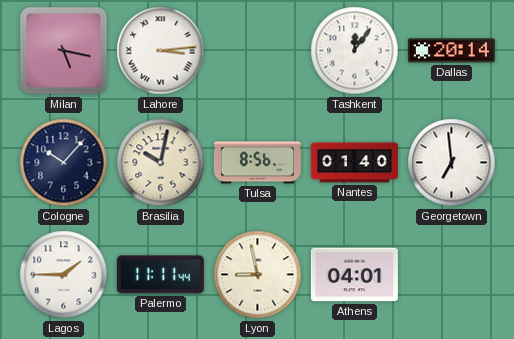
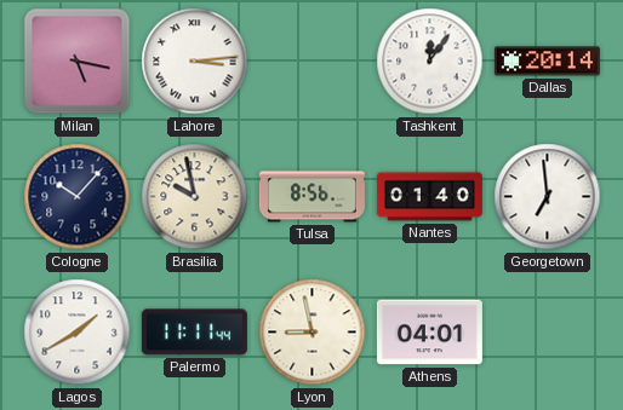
Brasilia: 10:02 -> 9:58
Lagos: 1:45 -> 1:40
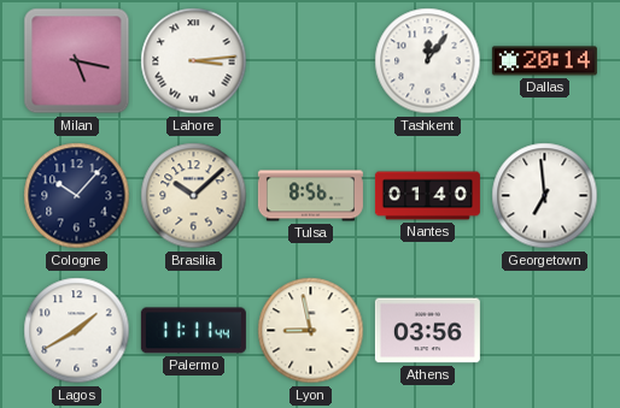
Brasilia: 9:58 -> 10:08
Athens: 04:01 -> 03:56
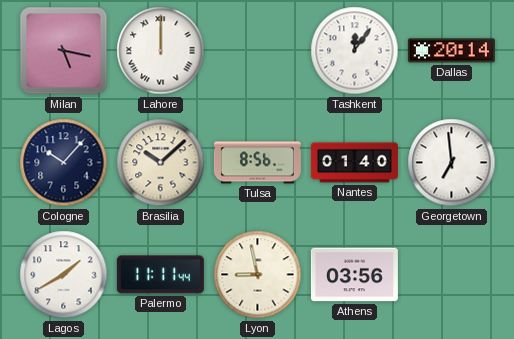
Lahore: 3:14 -> 12:00
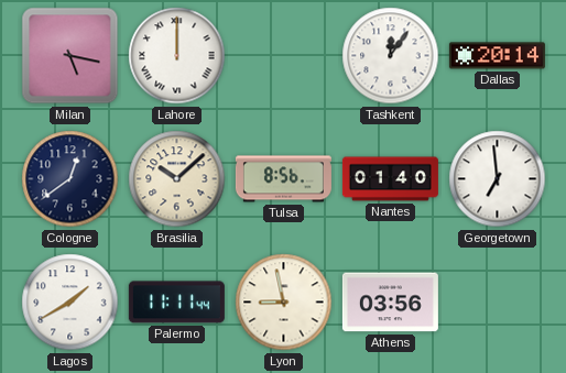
Cologne: 10:07 -> 12:39
